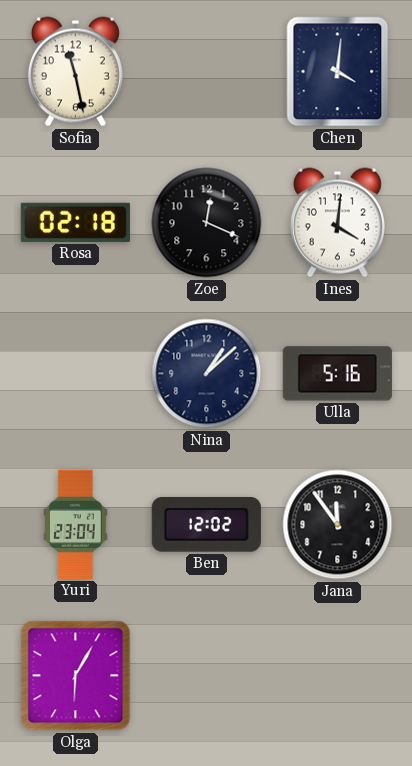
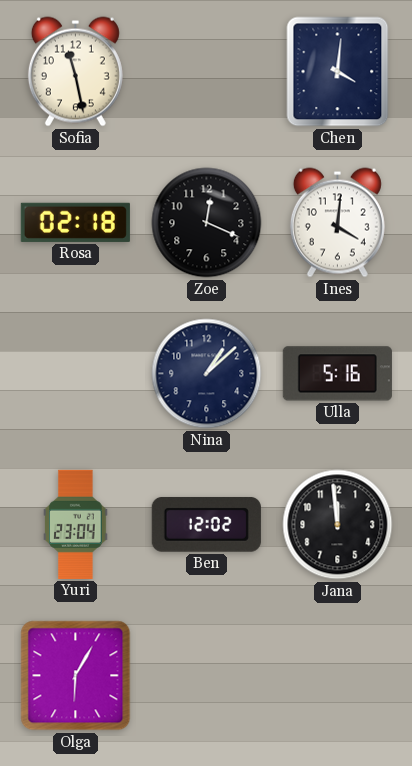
Jana: 11:54 -> 11:59
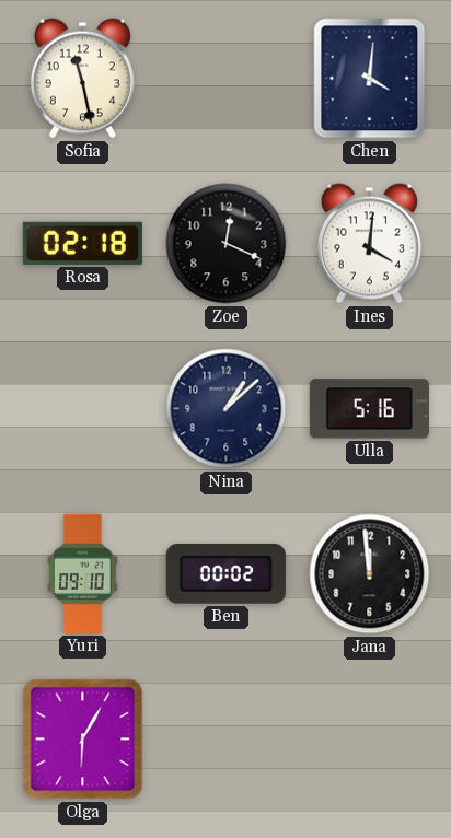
Yuri: 23:04 -> 09:10
Ben: 12:02 -> 00:02
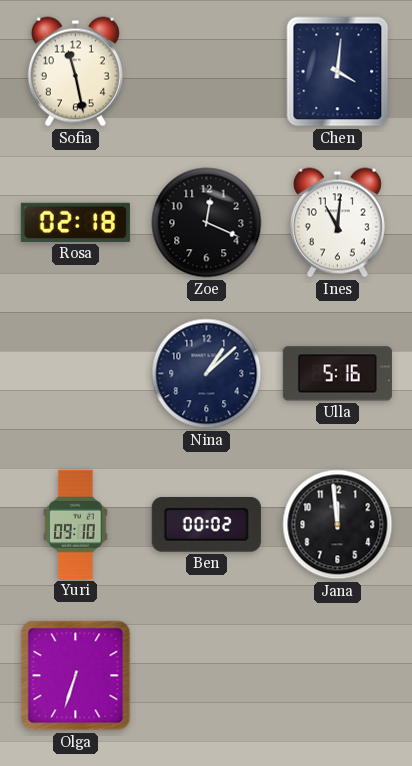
Ines: 4:01 -> 11:01
Olga: 6:05 -> 6:33
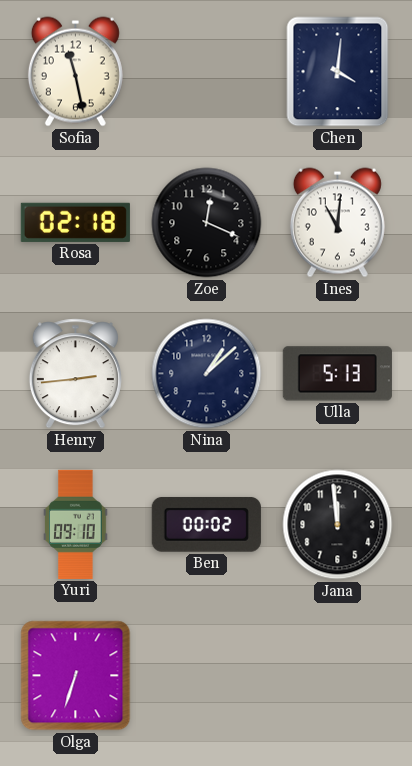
Henry: none -> 2:44
Ulla: 5:16 -> 5:13
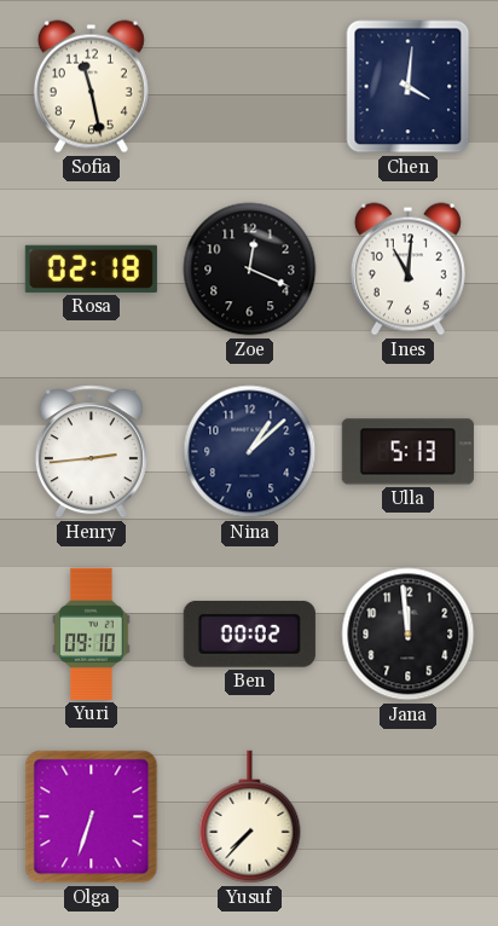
Yusuf: none -> 7:37
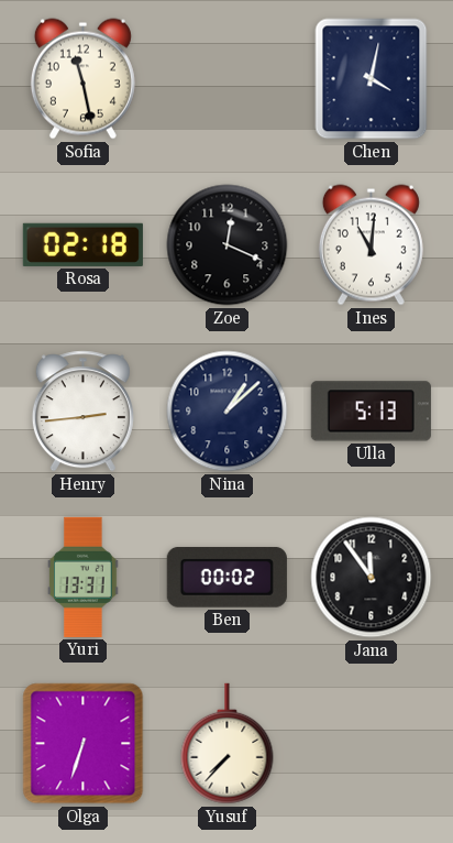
Chen: 4:01 -> 4:02
Yuri: 09:10 -> 13:31
Jana: 11:59 -> 11:54
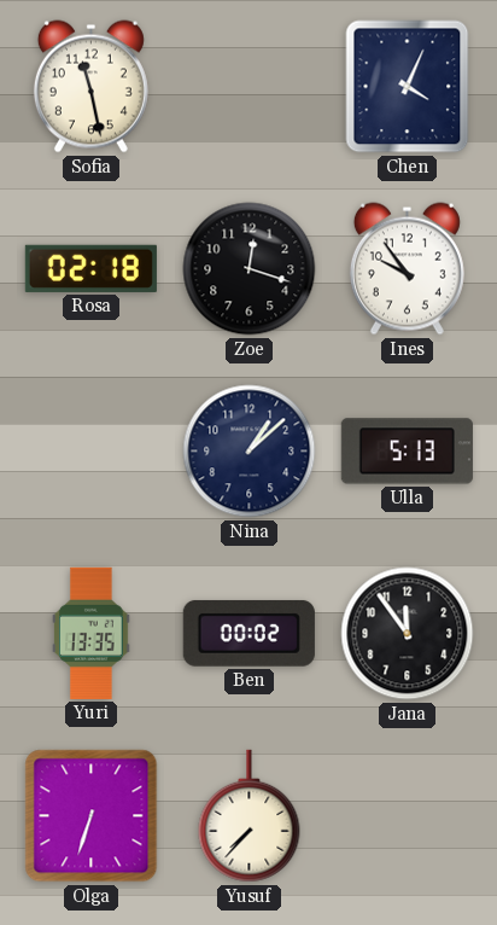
Chen: 4:02 -> 4:04
Zoe: 12:19 -> 12:18
Ines: 11:01 -> 9:54
Henry: 2:44 -> none
Yuri: 13:31 -> 13:35
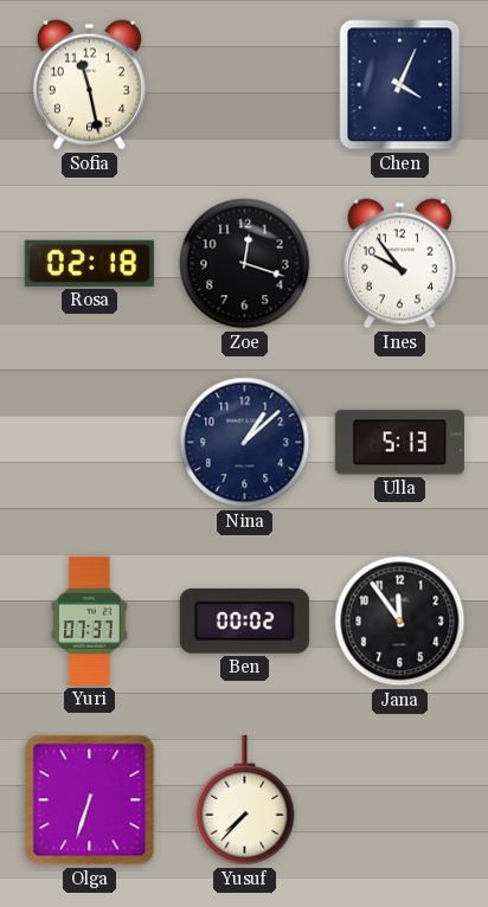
Yuri: 13:35 -> 07:37
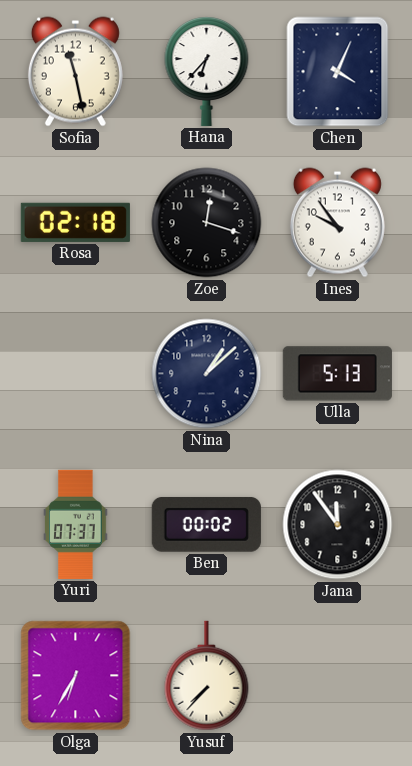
Hana: none -> 6:37
Olga: 6:33 -> 6:35
